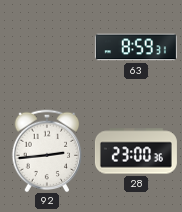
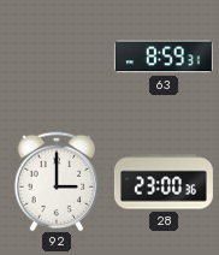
92: 2:44 -> 3:00
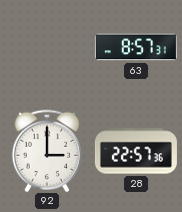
63: 8:59 -> 8:57
28: 23:00 -> 22:57
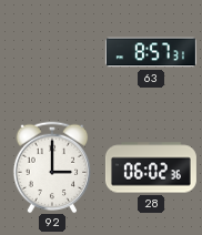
28: 22:57 -> 06:02
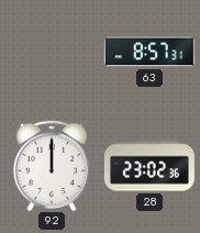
92: 3:00 -> 12:00
28: 06:02 -> 23:02
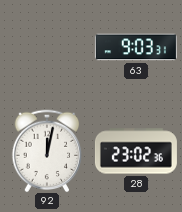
63: 8:57 -> 9:03
92: 12:00 -> 12:02
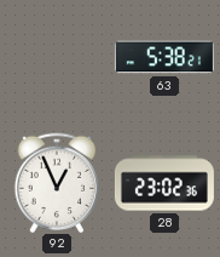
63: 9:03 -> 5:38
92: 12:02 -> 12:56
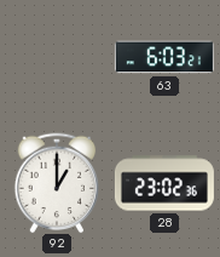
63: 5:38 -> 6:03
92: 12:56 -> 1:00
